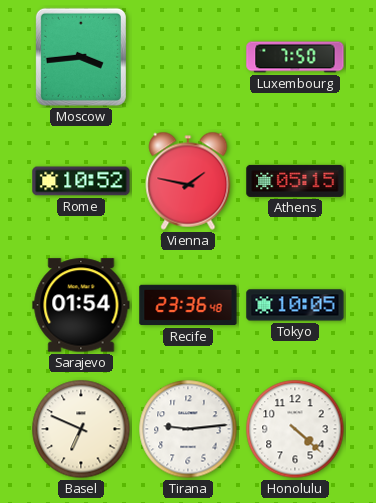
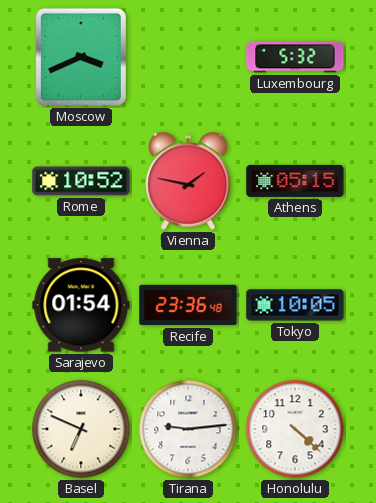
Moscow: 3:44 -> 3:41
Luxembourg: 7:50 -> 5:32
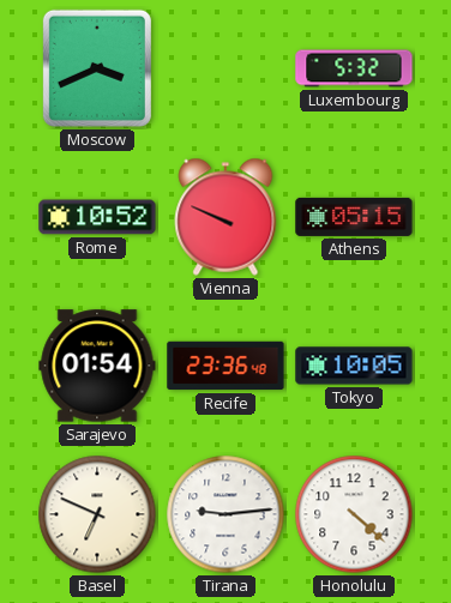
Vienna: 1:47 -> 9:49
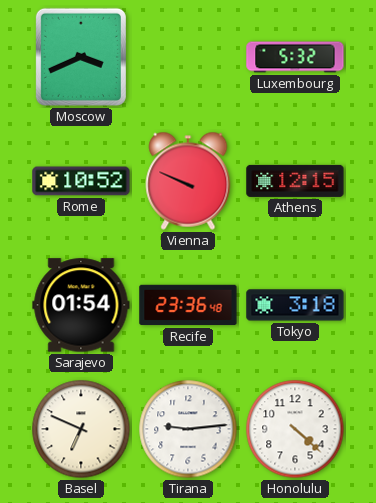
Athens: 05:15 -> 12:15
Tokyo: 10:05 -> 3:18
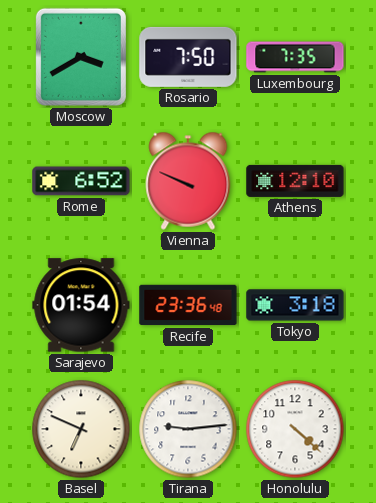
Moscow: 3:41 -> 3:40
Rosario: none -> 7:50
Luxembourg: 5:32 -> 7:35
Rome: 10:52 -> 6:52
Athens: 12:15 -> 12:10
